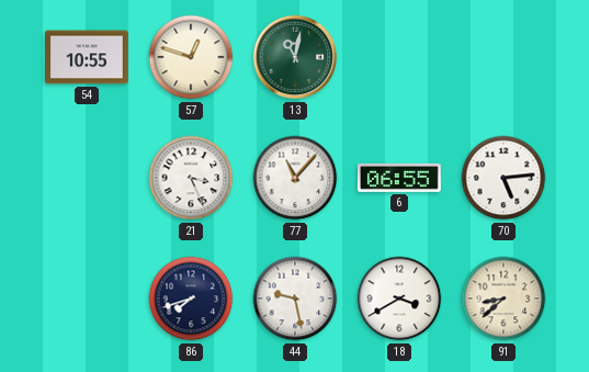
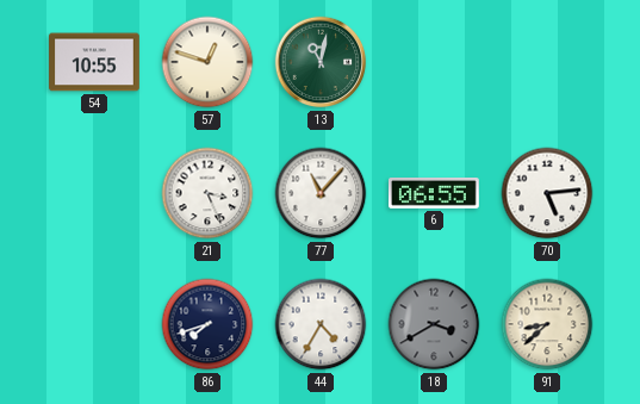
44: 9:28 -> 4:35
18 dial: white -> grey
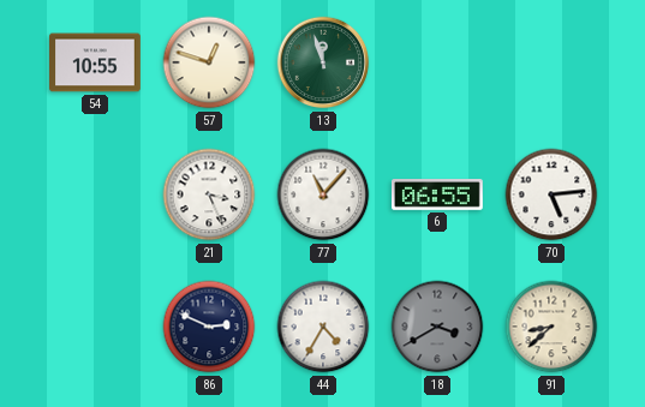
13: 11:02 -> 11:57
86: 7:42 -> 2:49
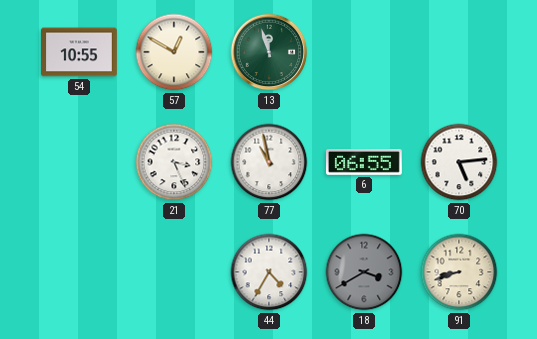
57: 12:48 -> 12:50
77: 11:07 -> 10:58
86: 2:49 -> none
91: 8:38 -> 8:42
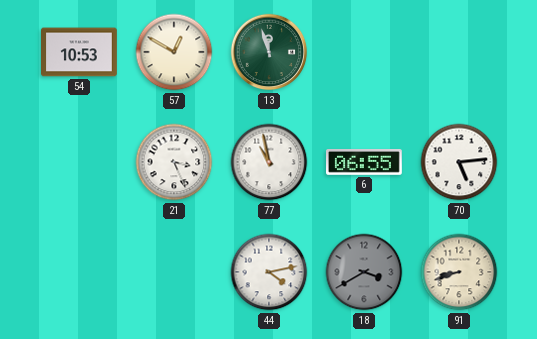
54: 10:55 -> 10:53
44: 4:35 -> 4:13
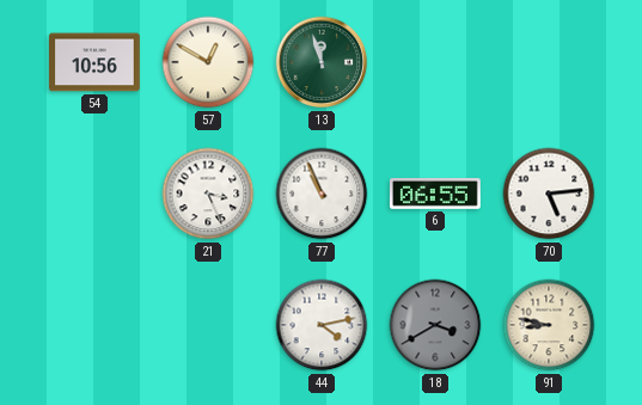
54: 10:53 -> 10:56
77: 10:58 -> 10:56
91: 8:42 -> 8:47
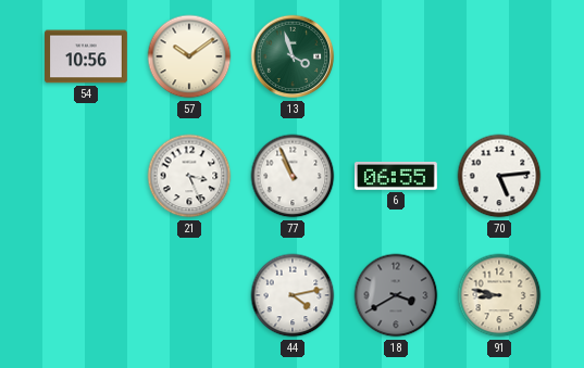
57: 12:50 -> 10:09
13: 11:57 -> 3:57
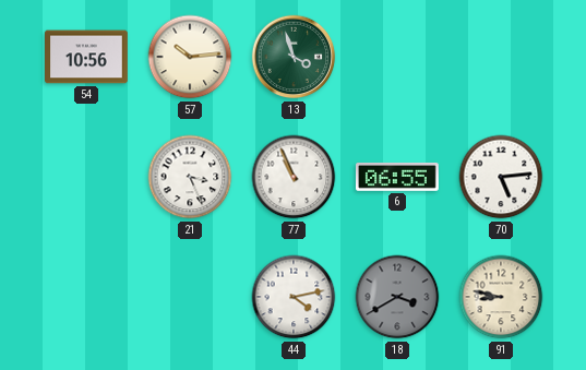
57: 10:09 -> 10:14
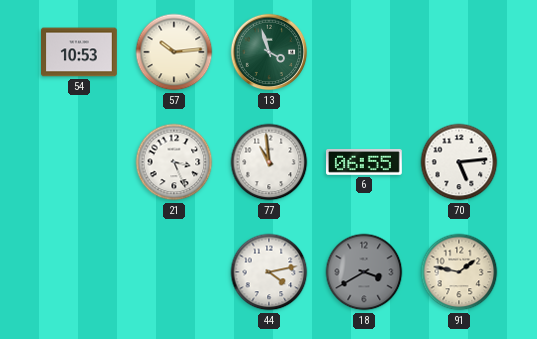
54: 10:56 -> 10:53
77: 10:56 -> 10:59
91: 8:47 -> 1:47
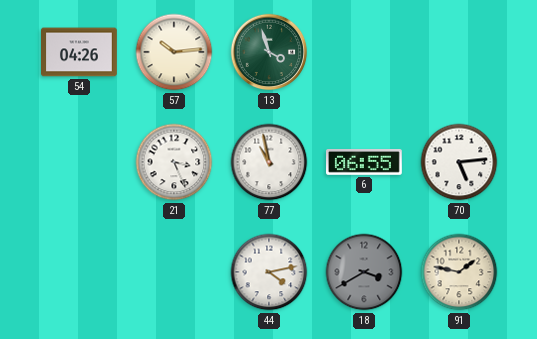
54: 10:53 -> 04:26
77: 10:59 -> 10:58
